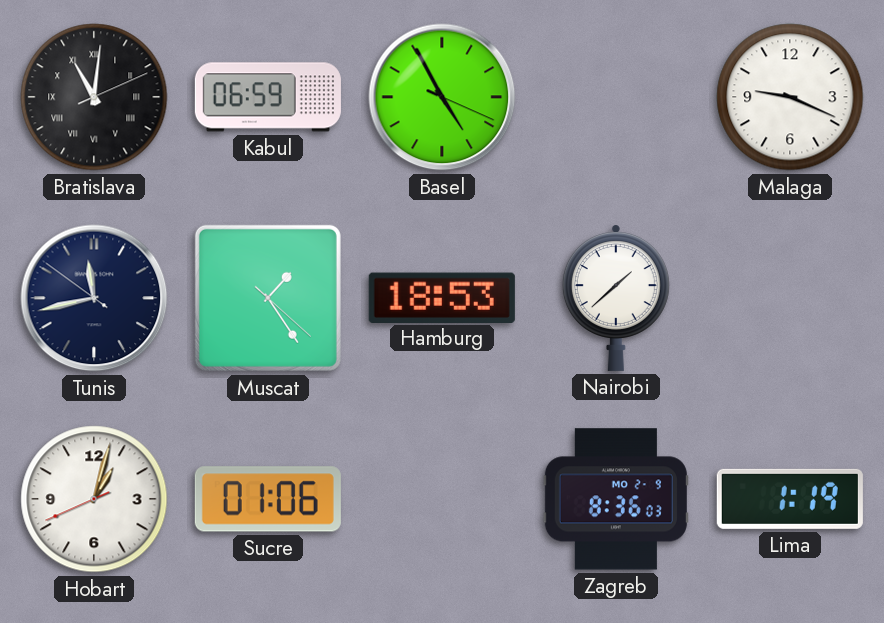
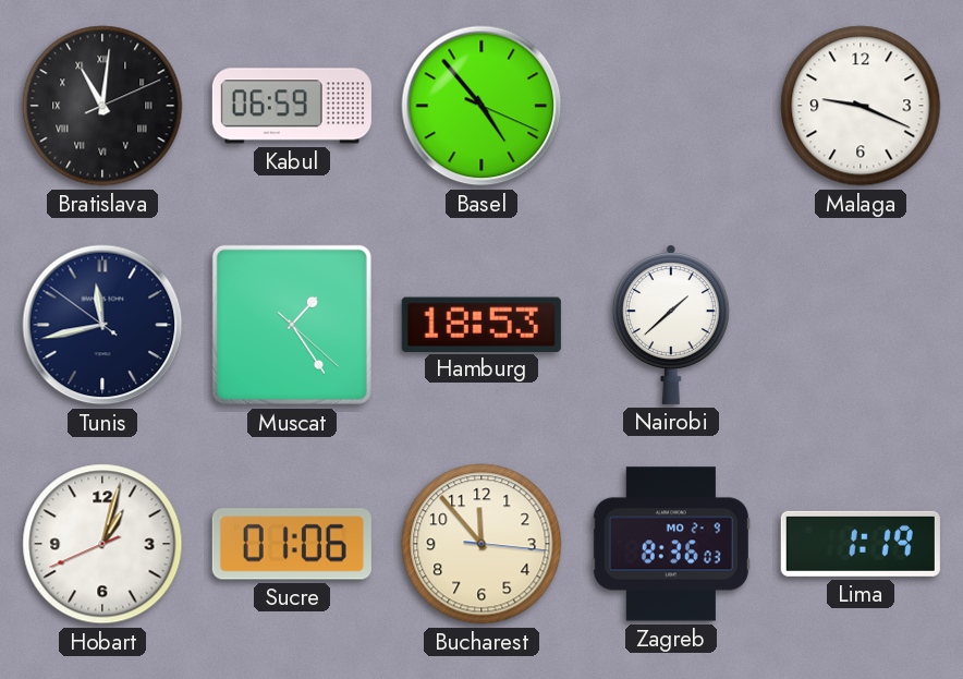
Basel: 4:55 -> 4:53
Bucharest: none -> 11:53
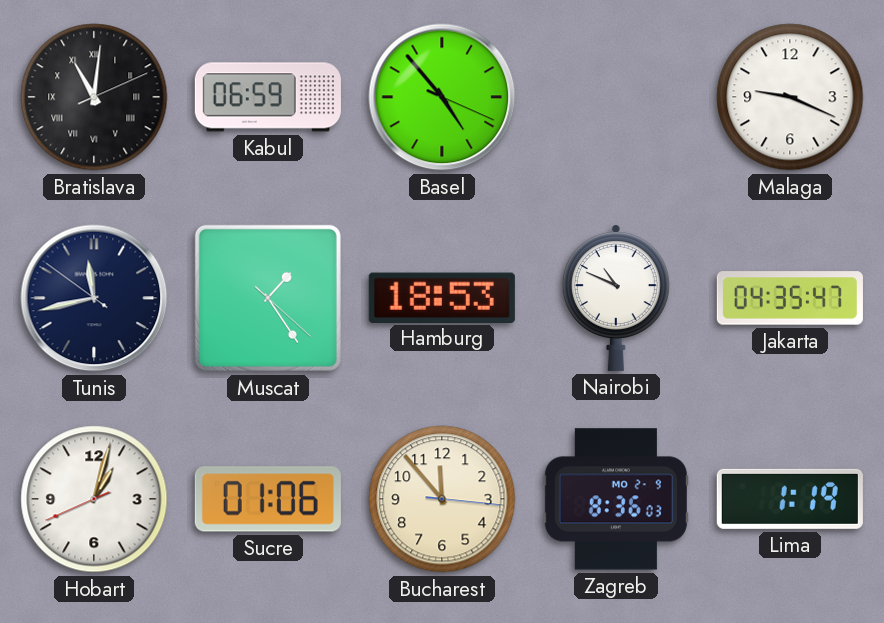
Nairobi: 1:38 -> 10:49
Jakarta: none -> 04:35
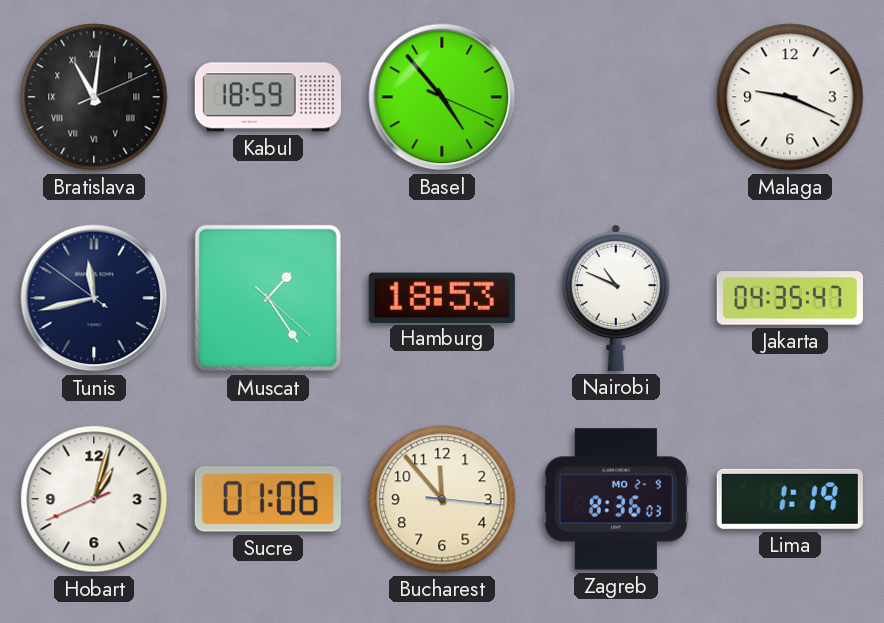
Kabul: 06:59 -> 18:59
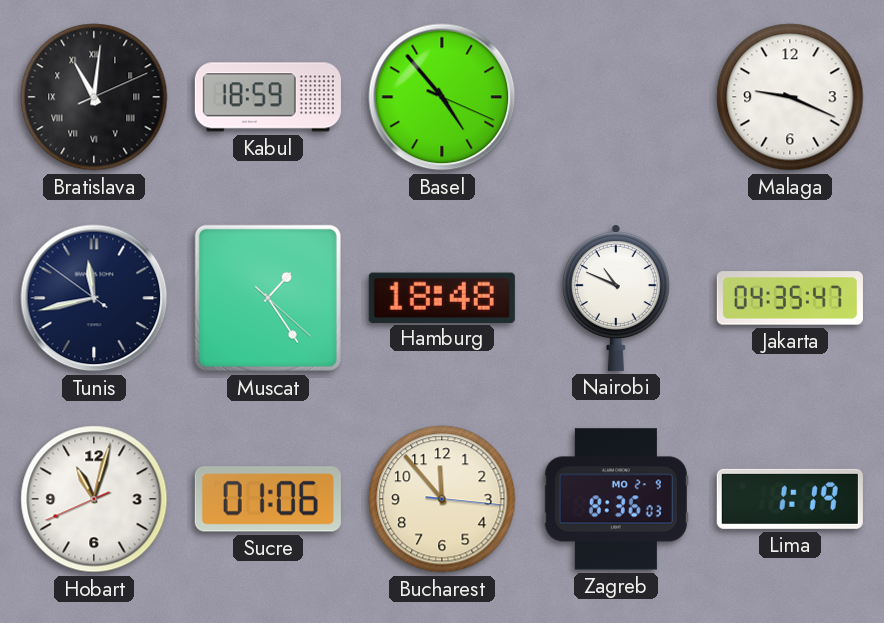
Hamburg: 18:53 -> 18:48
Hobart: 1:02 -> 11:02
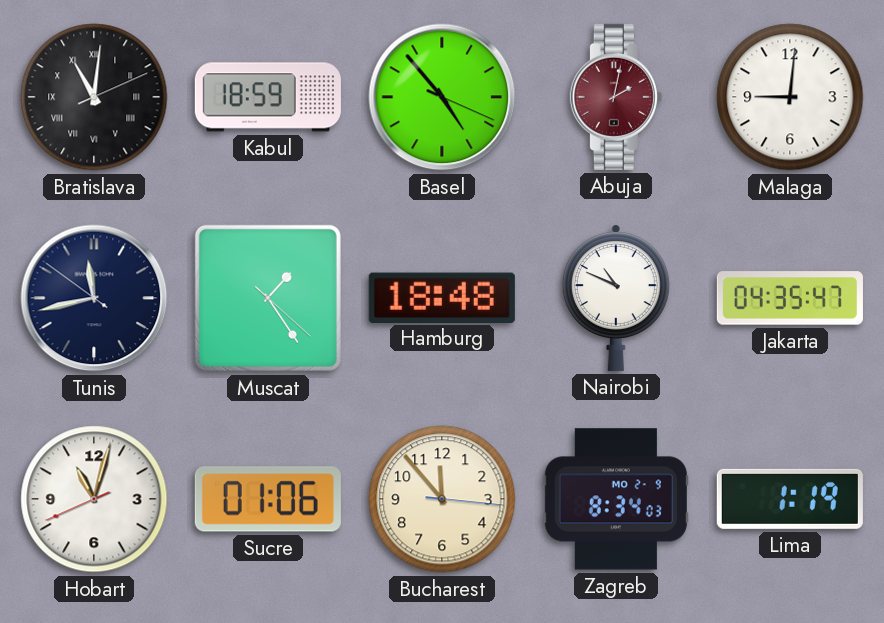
Abuja: none -> 2:02
Malaga: 9:19 -> 9:01
Zagreb: 8:36 -> 8:34
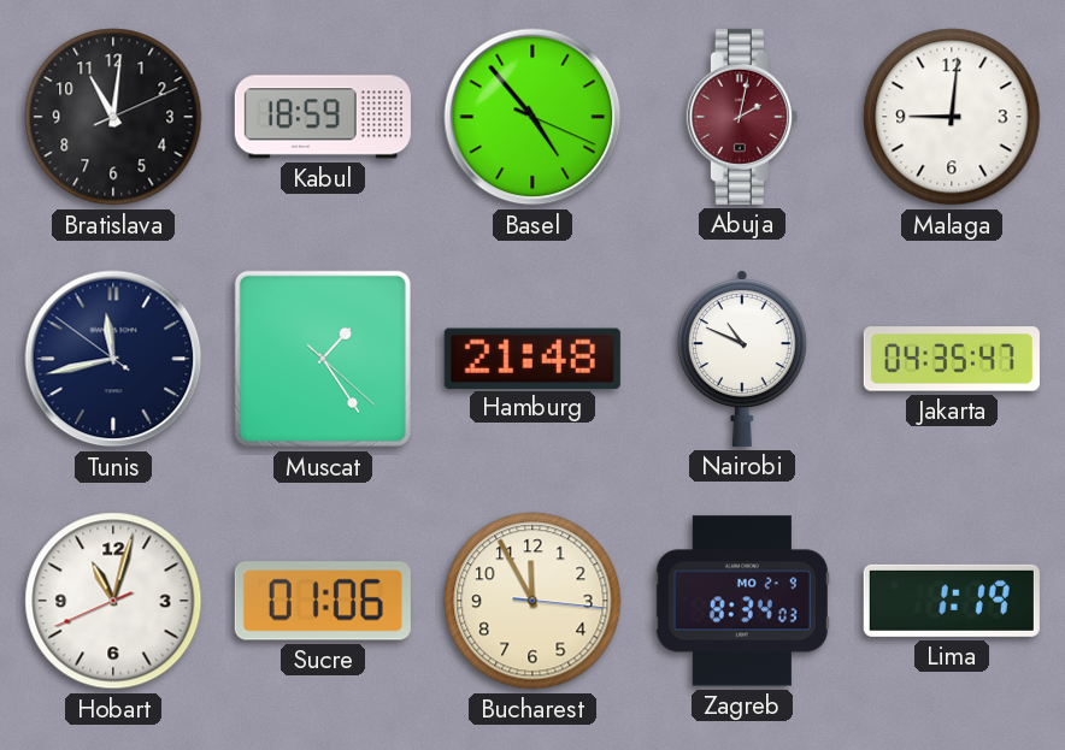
Bratislava numerals: Roman -> Arabic
Hamburg: 18:48 -> 21:48
Bucharest: 11:53 -> 11:55
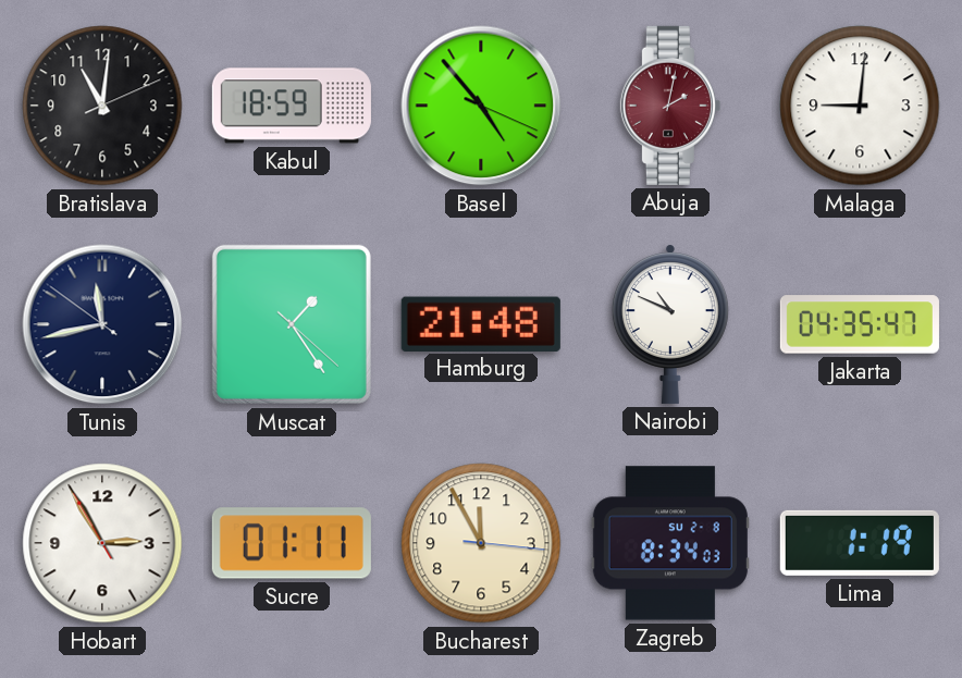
Hobart: 11:02 -> 2:54
Sucre: 01:06 -> 01:11
Zagreb date: MO 2-9 -> SU 2-8
